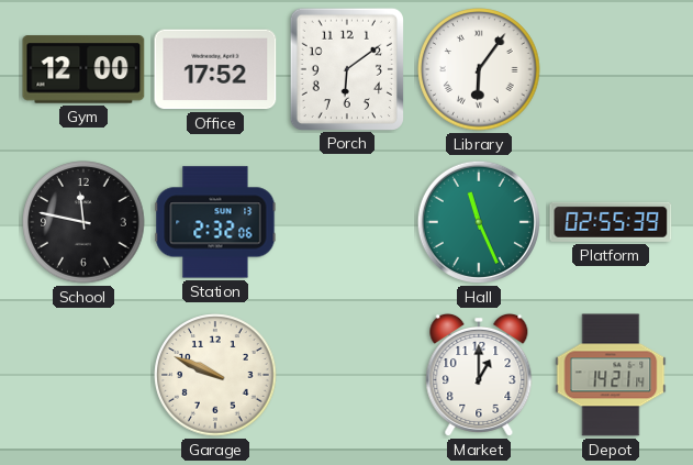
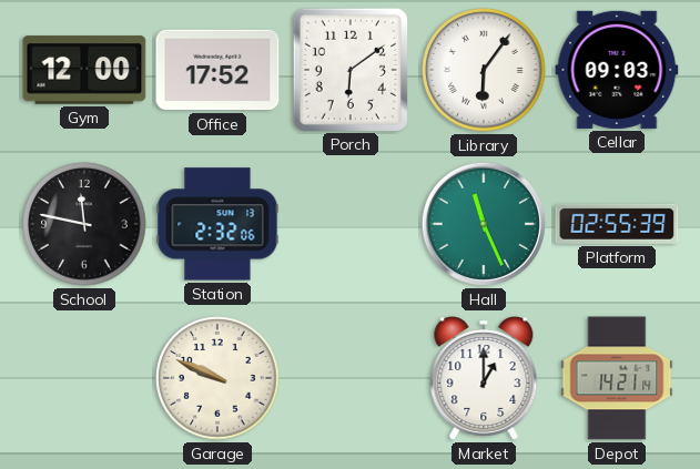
Cellar: none -> 09:03
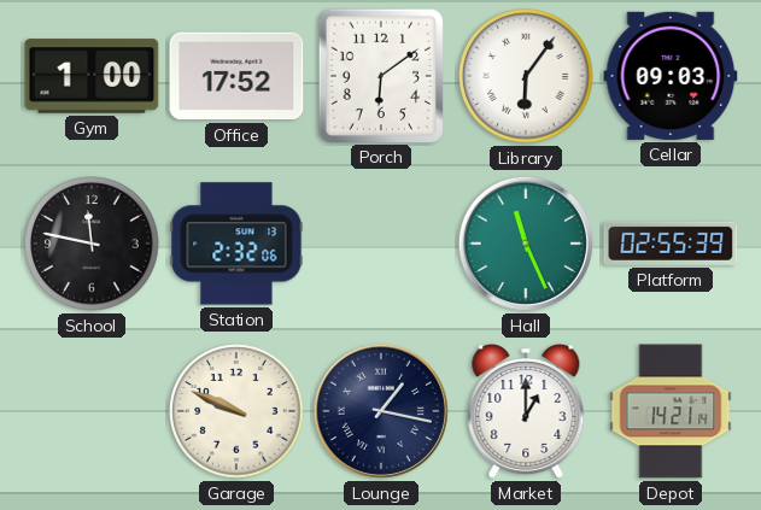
Gym: 12:00 -> 1:00
Lounge: none -> 1:17
